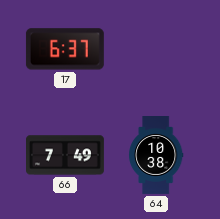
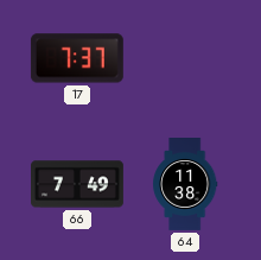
17: 6:37 -> 7:37
64: 10:38 -> 11:38
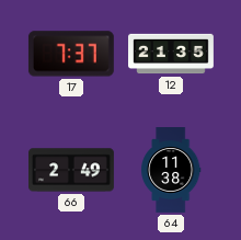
12: none -> 21:35
66: 7:49 -> 2:49
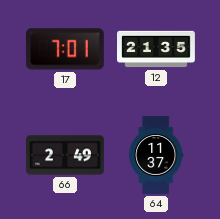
17: 7:37 -> 7:01
64: 11:38 -> 11:37
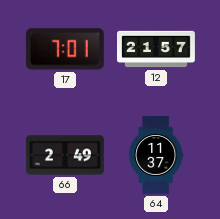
12: 21:35 -> 21:57
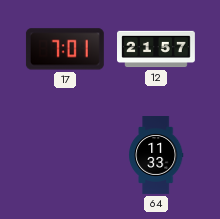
66: 2:49 -> none
64: 11:37 -> 11:33
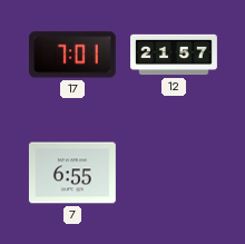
7: none -> 6:55
64: 11:33 -> none
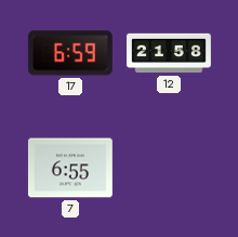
17: 7:01 -> 6:59
12: 21:57 -> 21:58
